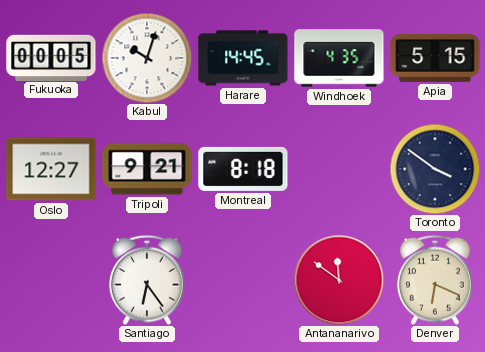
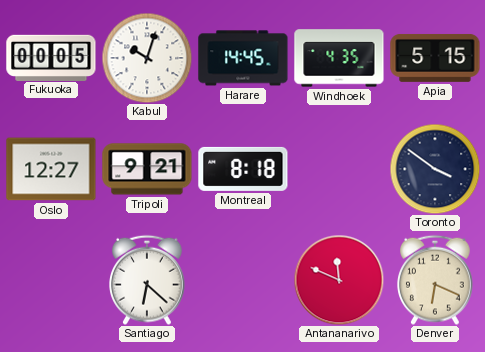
Santiago: 6:24 -> 6:22
Antananarivo: 11:51 -> 11:49
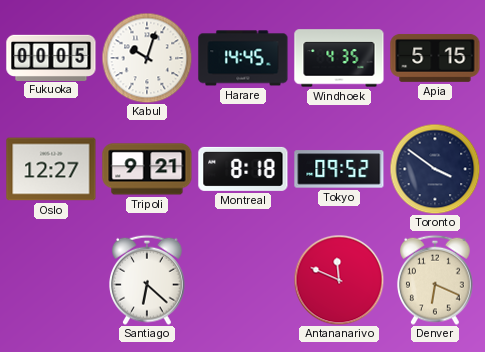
Tokyo: none -> 09:52
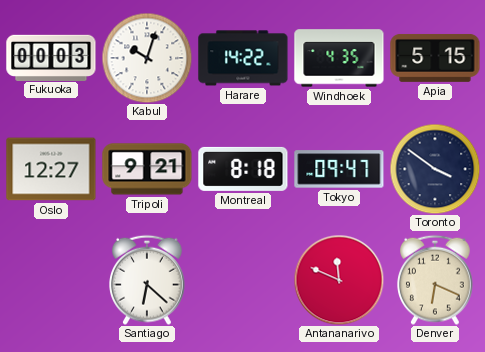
Fukuoka: 00:05 -> 00:03
Harare: 14:45 -> 14:22
Tokyo: 09:52 -> 09:47
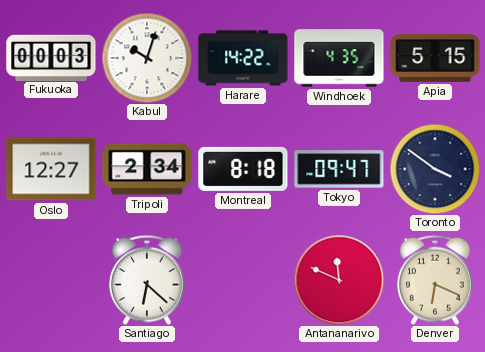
Tripoli: 9:21 -> 2:34
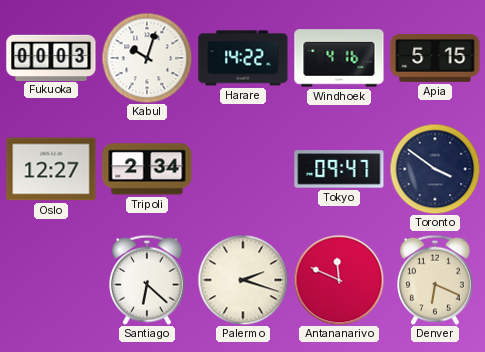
Windhoek: 4:35 -> 4:16
Montreal: 8:18 -> none
Palermo: none -> 2:18
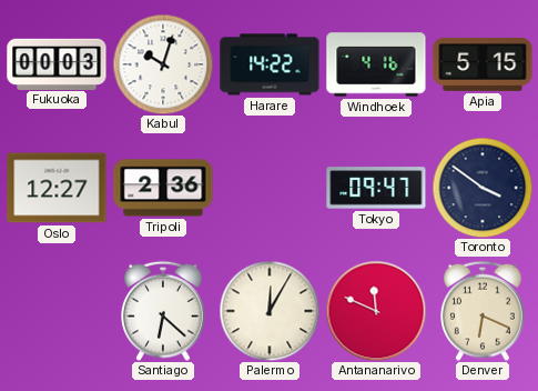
Tripoli: 2:34 -> 2:36
Palermo: 2:18 -> 12:05
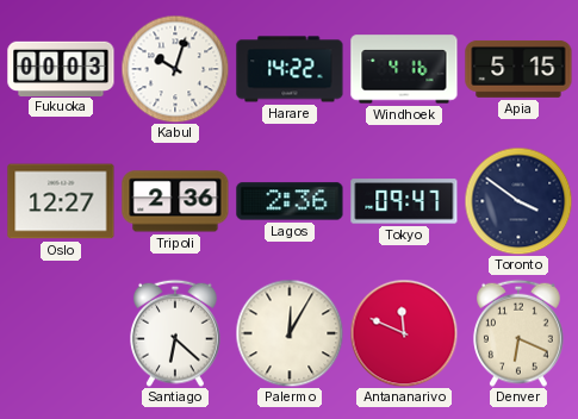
Lagos: none -> 2:36
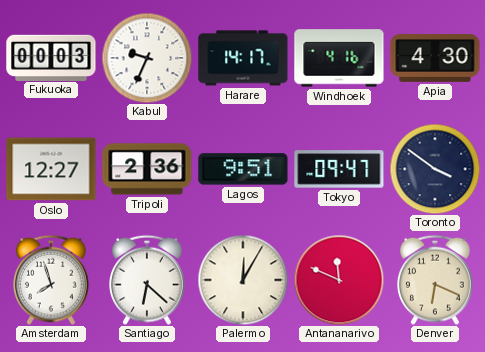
Kabul: 10:03 -> 9:34
Harare: 14:22 -> 14:17
Apia: 5:15 -> 4:30
Lagos: 2:36 -> 9:51
Amsterdam: none -> 7:57
